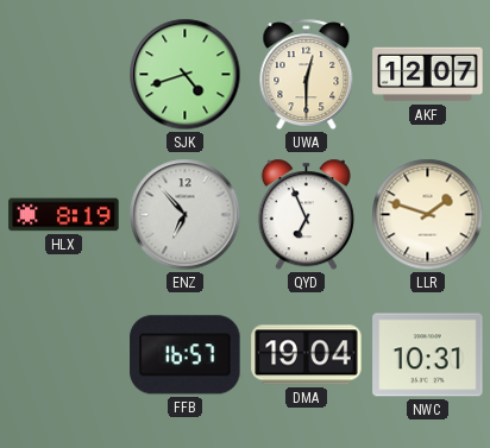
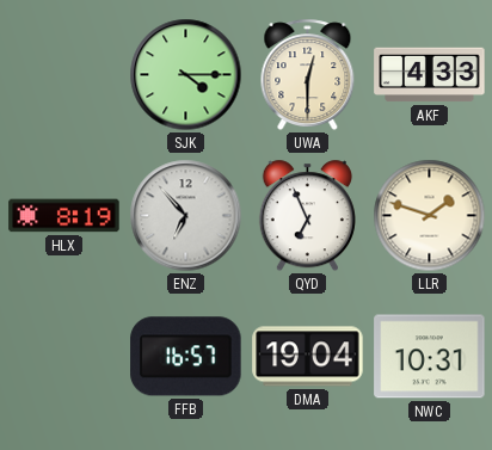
SJK: 4:42 -> 4:15
AKF: 12:07 -> 4:33
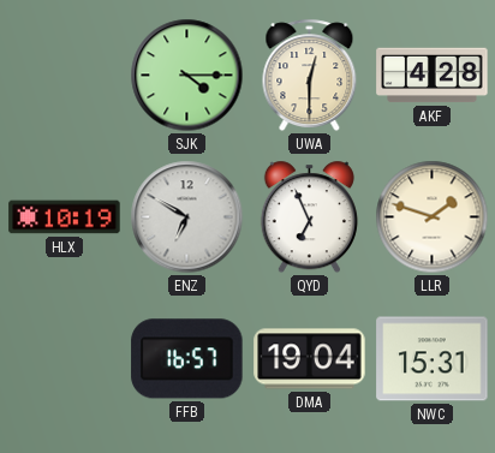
AKF: 4:33 -> 4:28
HLX: 8:19 -> 10:19
ENZ: 6:53 -> 6:50
NWC: 10:31 -> 15:31
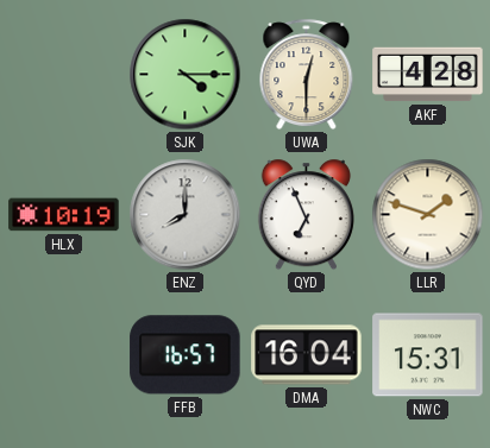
ENZ: 6:50 -> 8:00
DMA: 19:04 -> 16:04
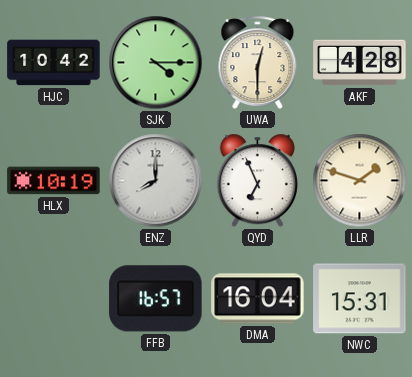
HJC: none -> 10:42
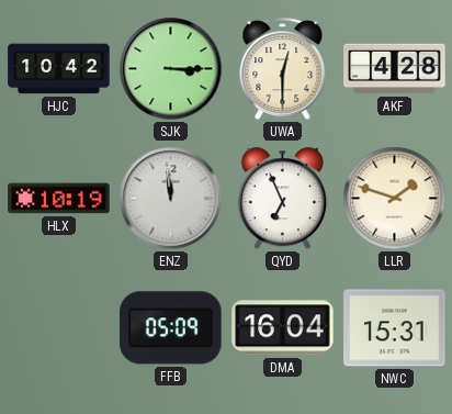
SJK: 4:15 -> 3:15
ENZ: 8:00 -> 11:59
FFB: 16:57 -> 05:09
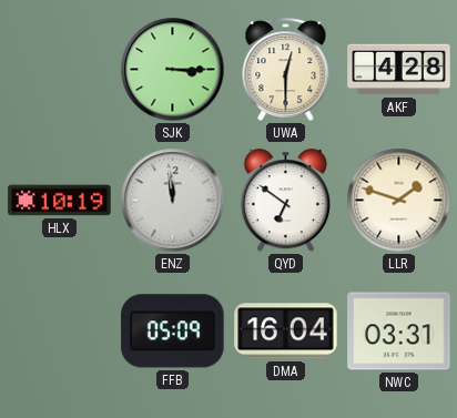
HJC: 10:42 -> none
QYD: 6:56 -> 6:51
NWC: 15:31 -> 03:31
